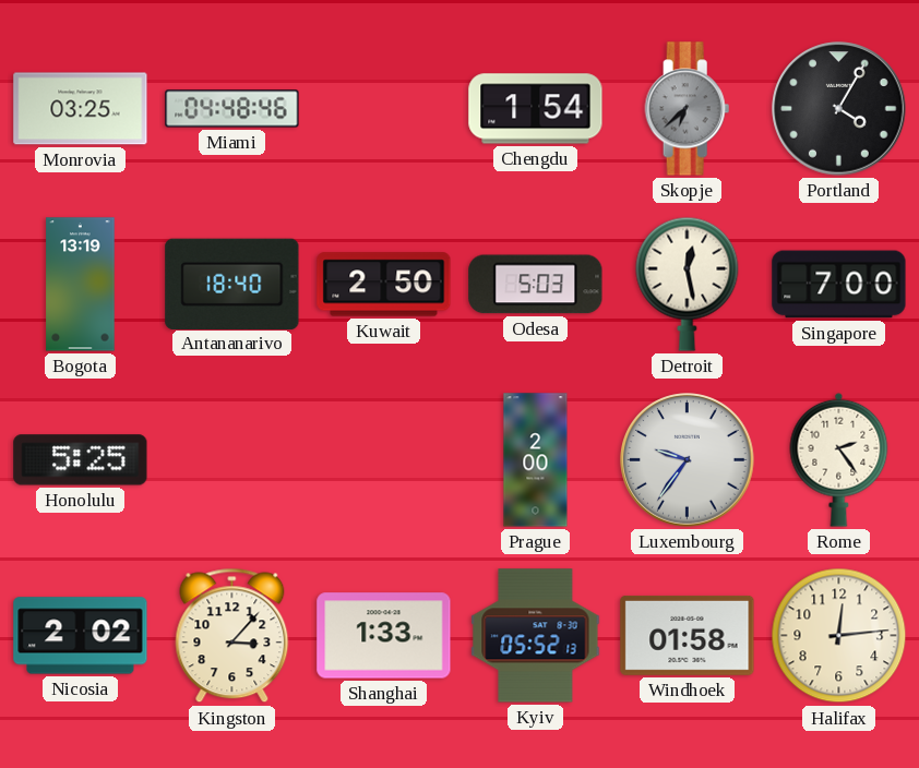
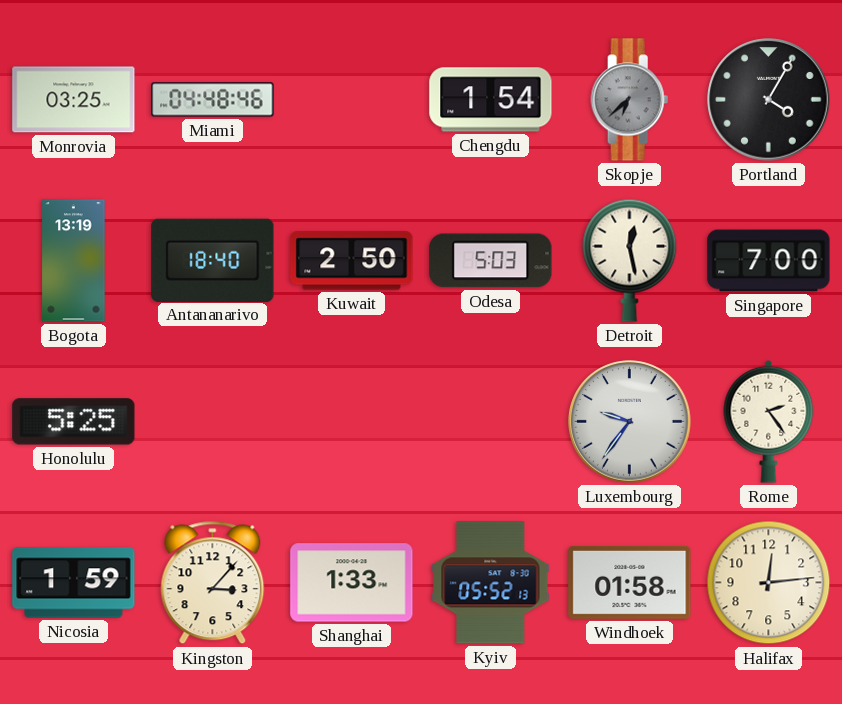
Prague: 2:00 -> none
Nicosia: 2:02 -> 1:59
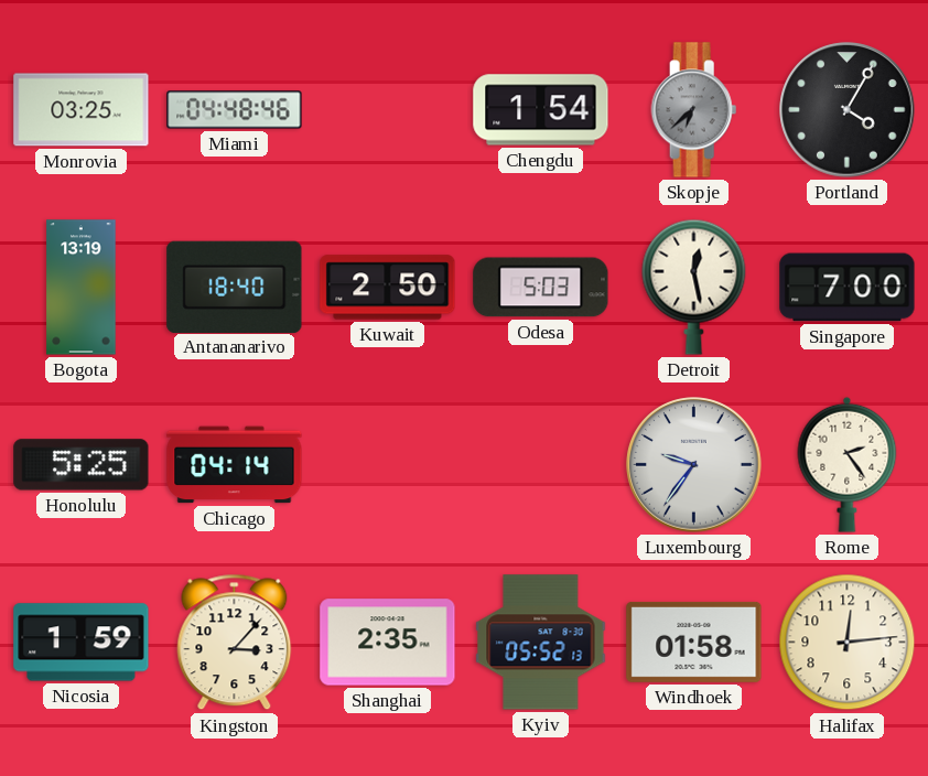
Chicago: none -> 04:14
Shanghai: 1:33 -> 2:35
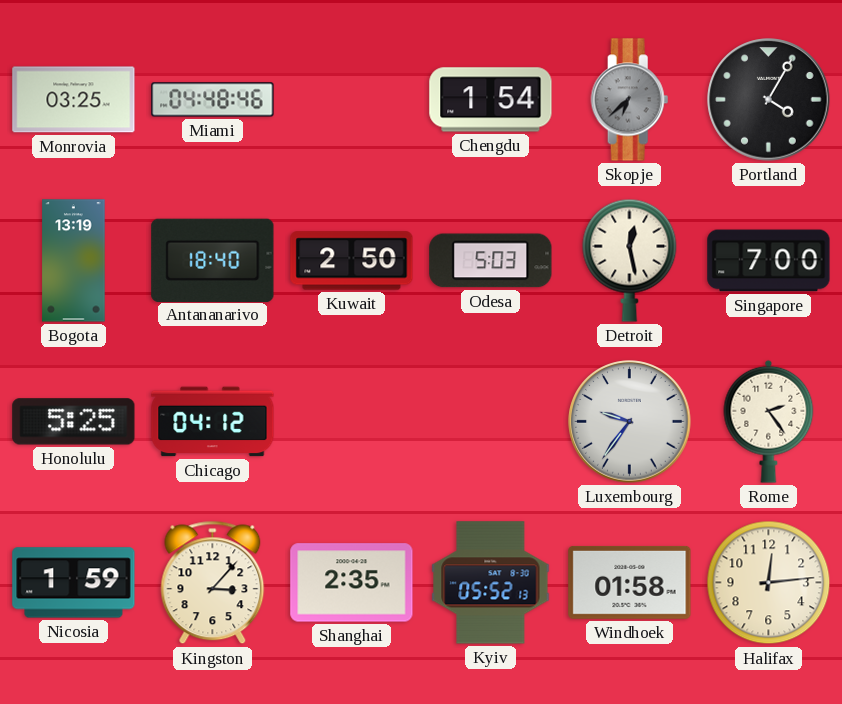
Chicago: 04:14 -> 04:12
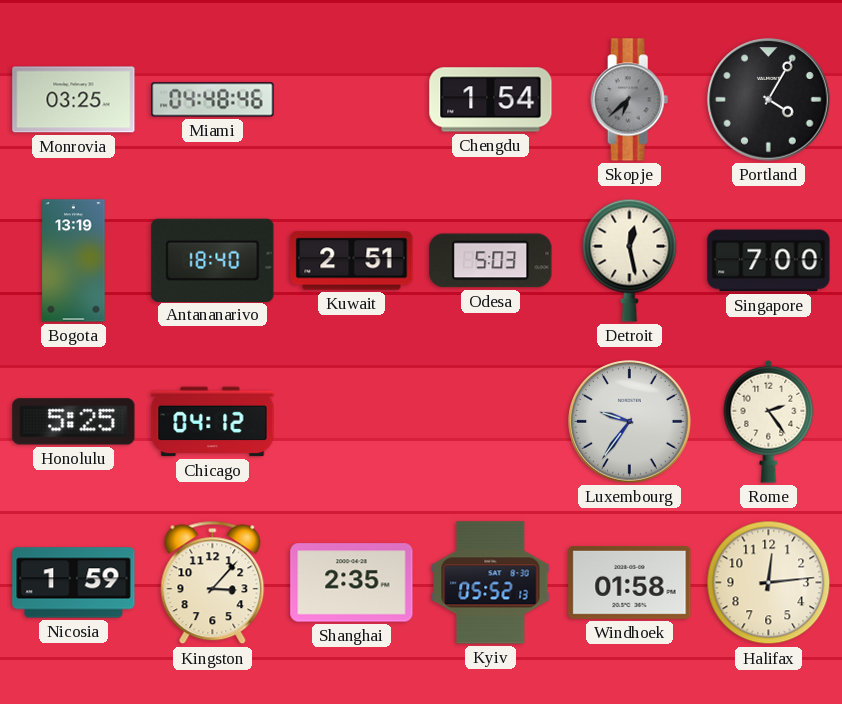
Kuwait: 2:50 -> 2:51
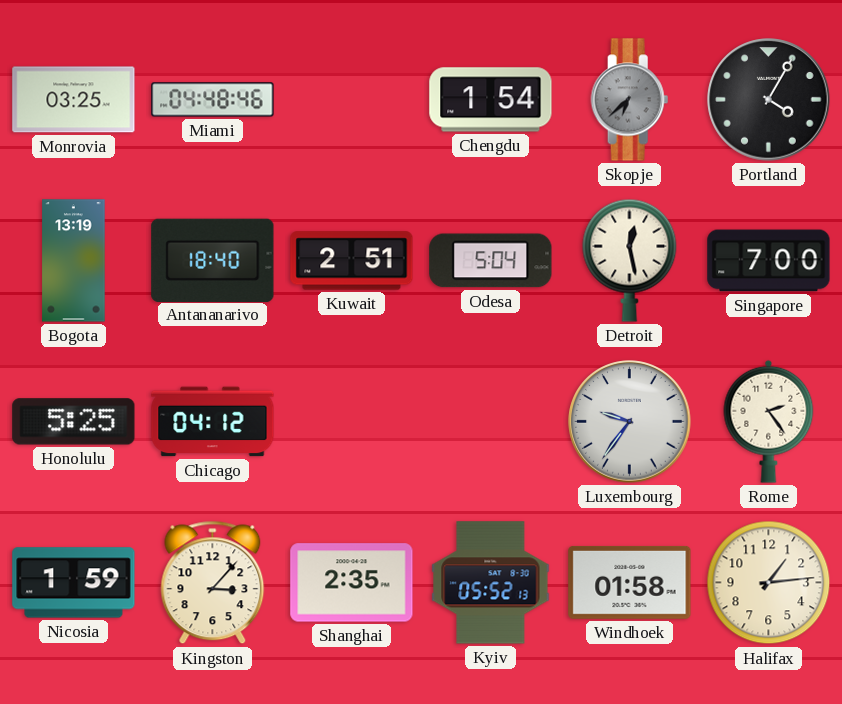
Odesa: 5:03 -> 5:04
Halifax: 12:14 -> 1:14
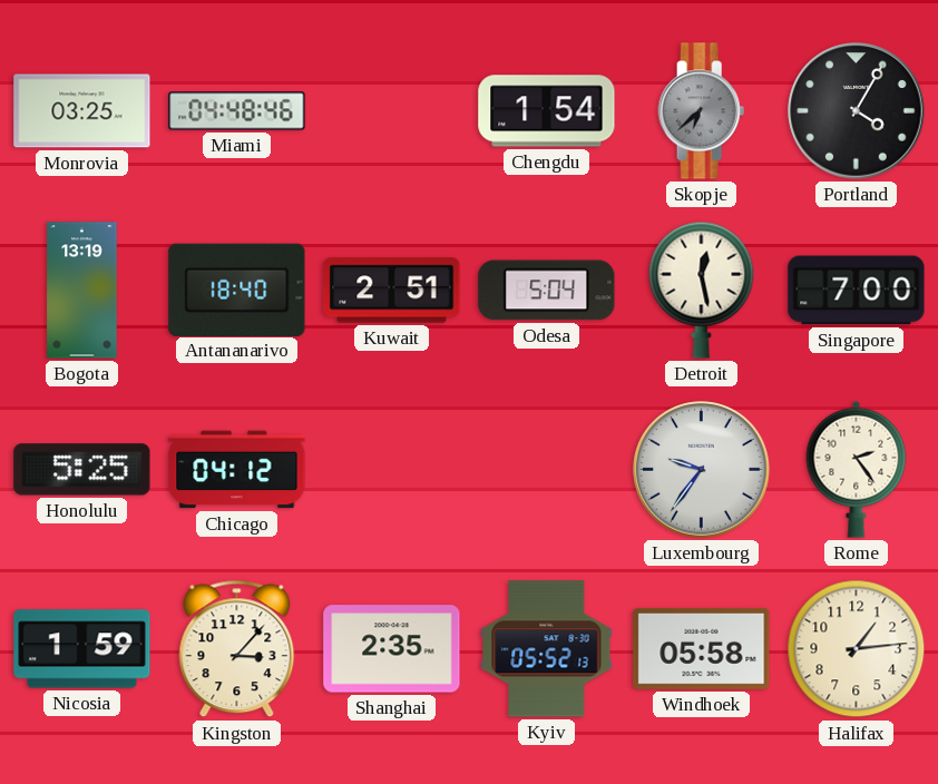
Windhoek: 01:58 -> 05:58
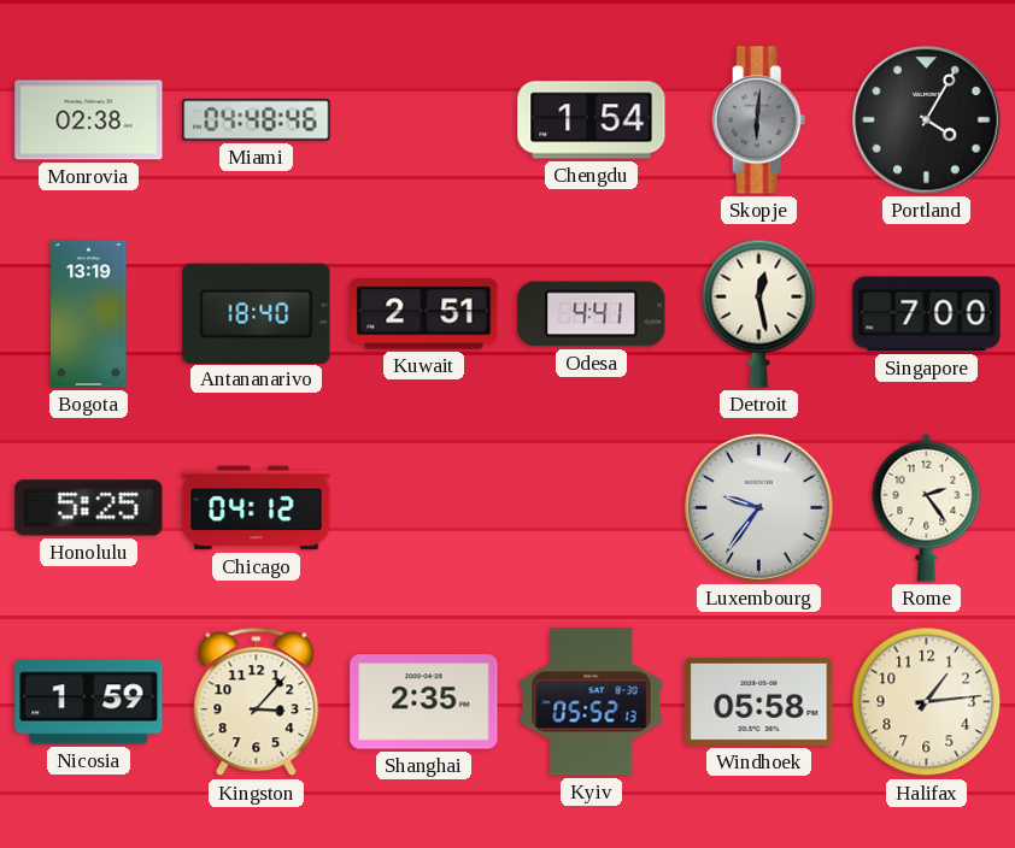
Monrovia: 03:25 -> 02:38
Skopje: 6:38 -> 6:01
Odesa: 5:04 -> 4:41
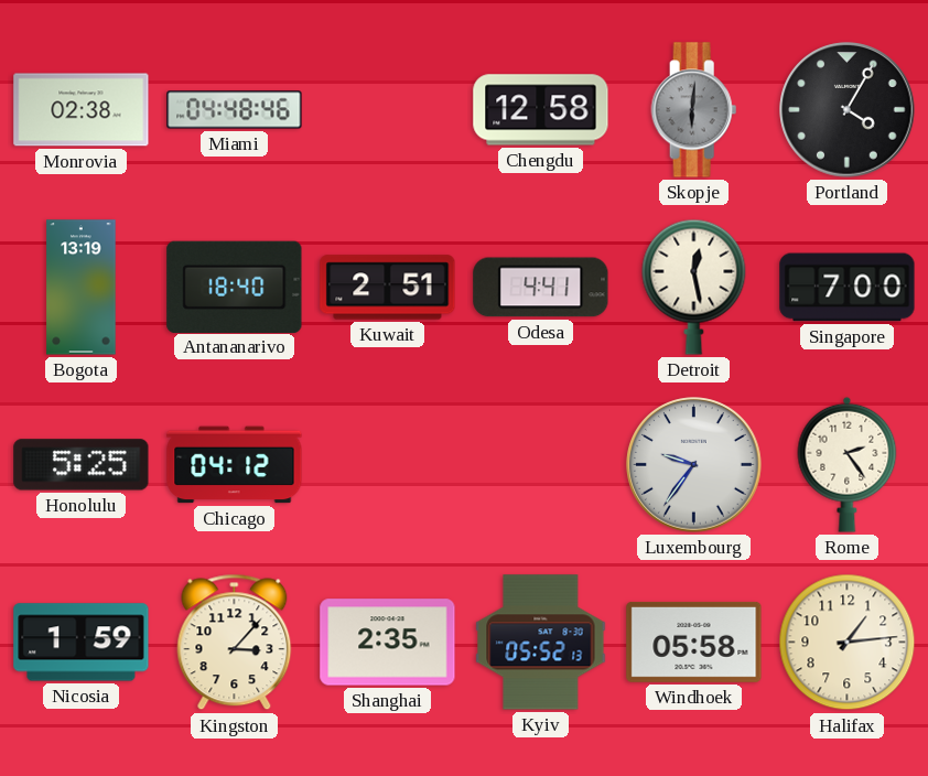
Chengdu: 1:54 -> 12:58
